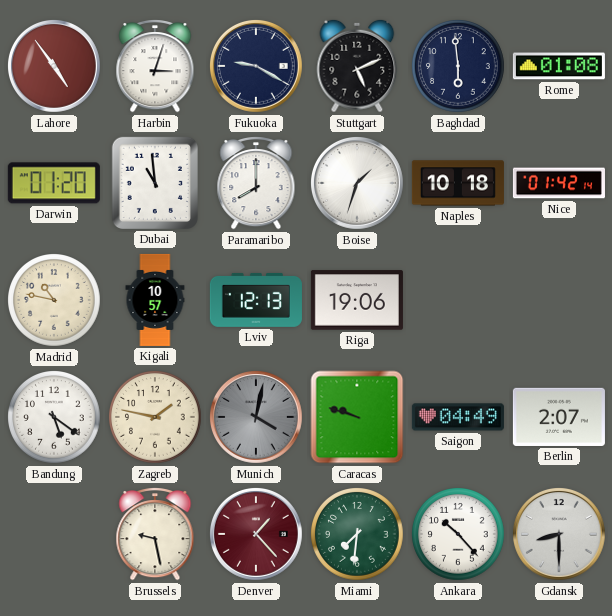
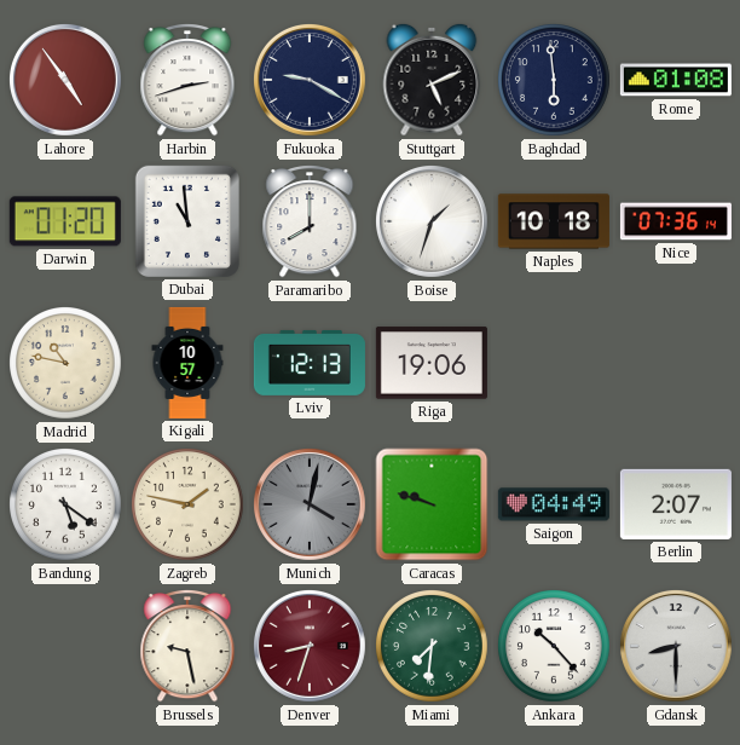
Harbin: 3:03 -> 2:42
Nice: 01:42 -> 07:36
Denver: 1:23 -> 8:33
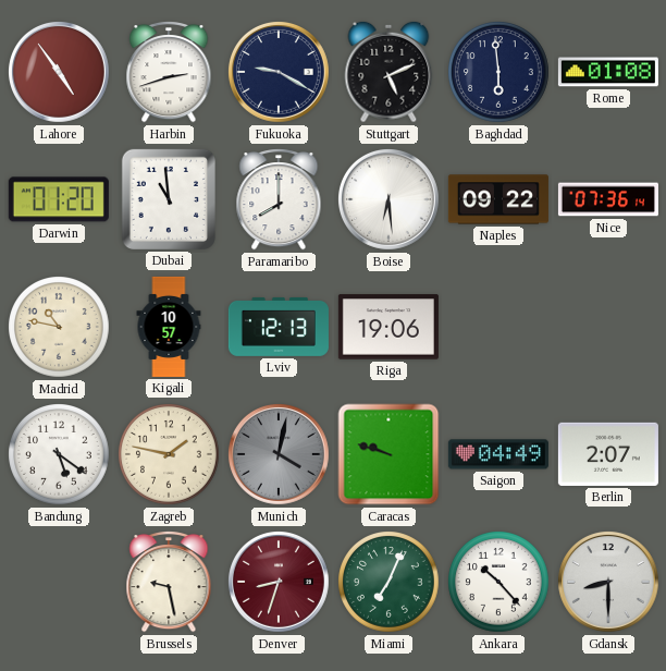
Boise: 1:33 -> 6:29
Naples: 10:18 -> 09:22
Miami: 7:31 -> 7:04
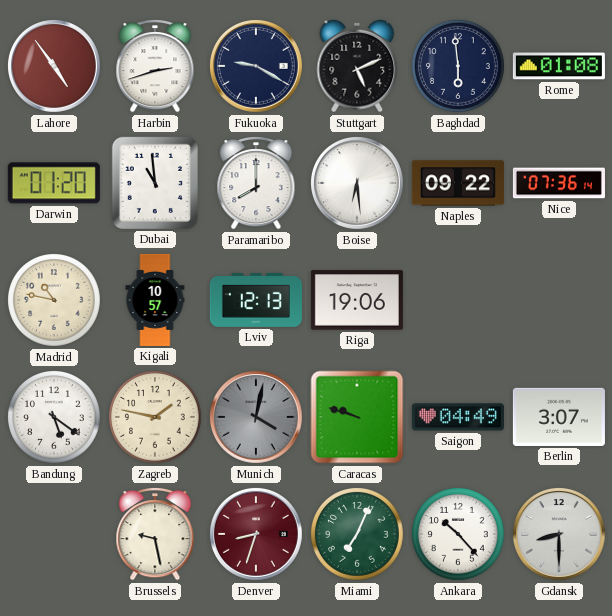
Berlin: 2:07 -> 3:07
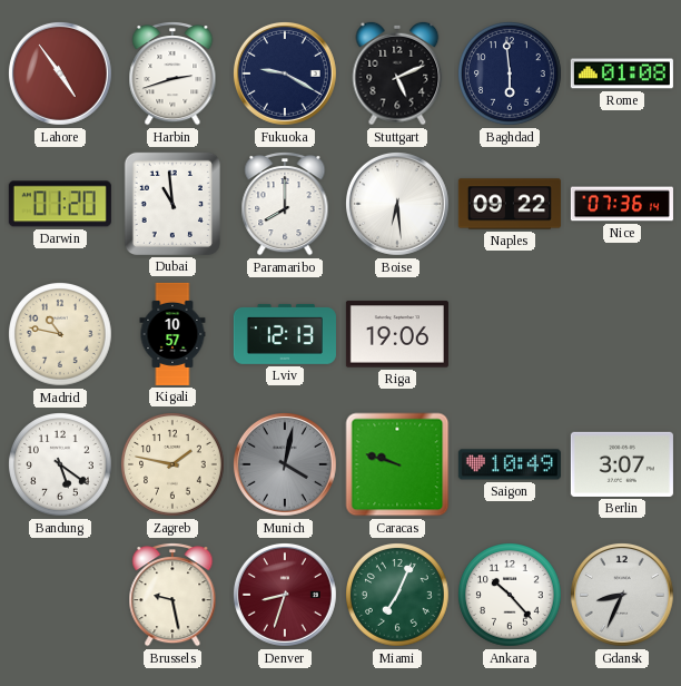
Saigon: 04:49 -> 10:49
Gdansk: 8:30 -> 8:34
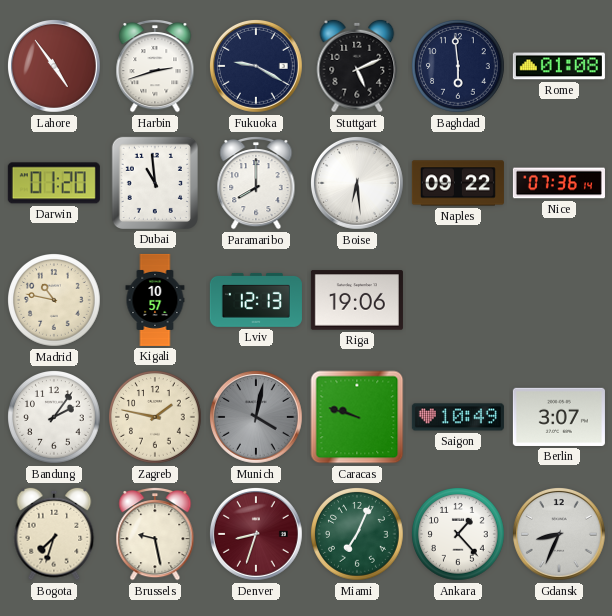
Bandung: 5:21 -> 2:06
Bogota: none -> 7:33
Ankara: 10:23 -> 1:23
